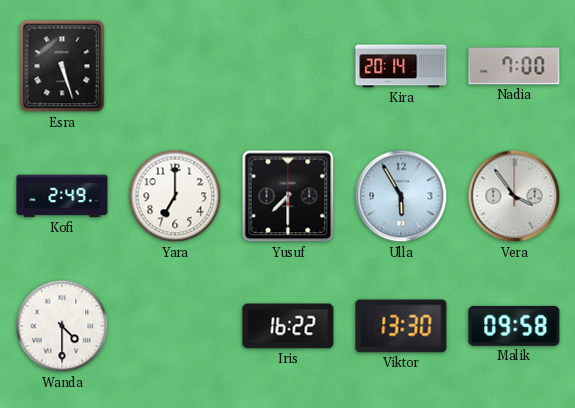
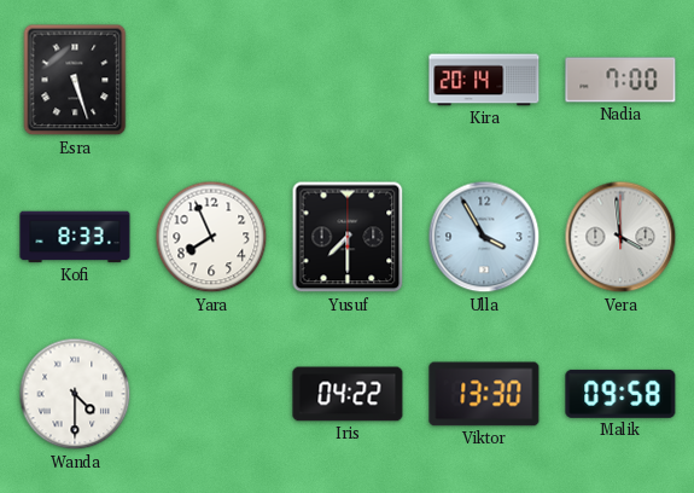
Kofi: 2:49 -> 8:33
Yara: 7:00 -> 7:56
Ulla: 5:55 -> 3:55
Vera: 3:54 -> 3:59
Iris: 16:22 -> 04:22
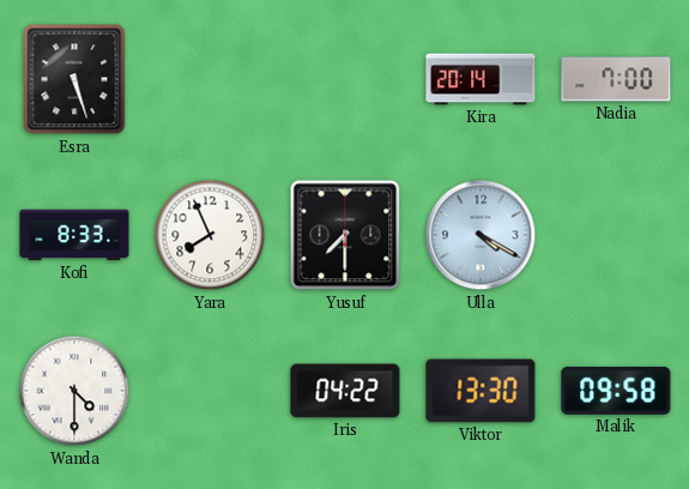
Ulla: 3:55 -> 4:20
Vera: 3:59 -> none
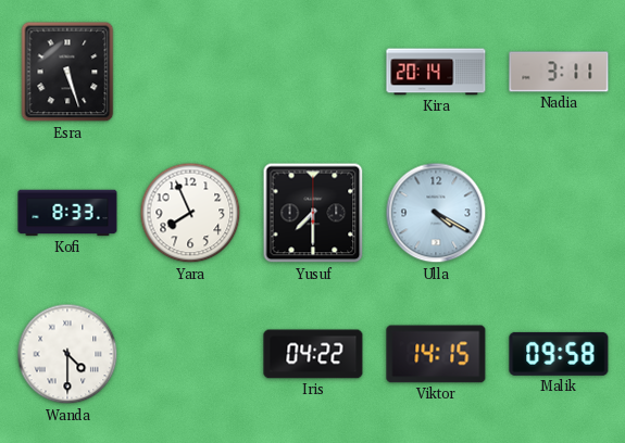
Nadia: 7:00 -> 3:11
Viktor: 13:30 -> 14:15
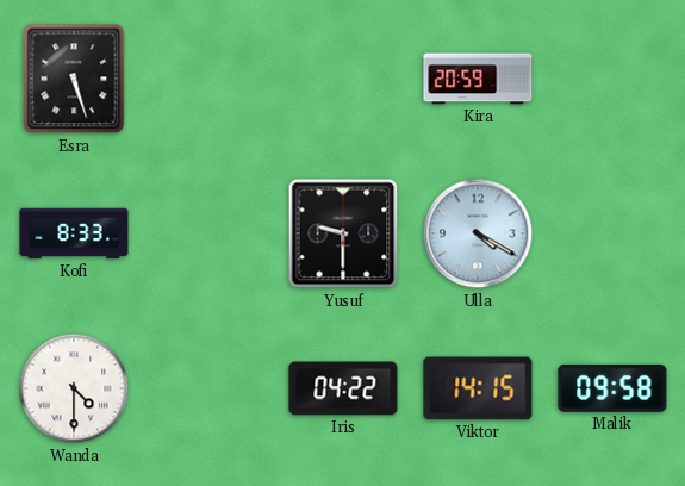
Kira: 20:14 -> 20:59
Nadia: 3:11 -> none
Yara: 7:56 -> none
Yusuf: 7:30 -> 9:30
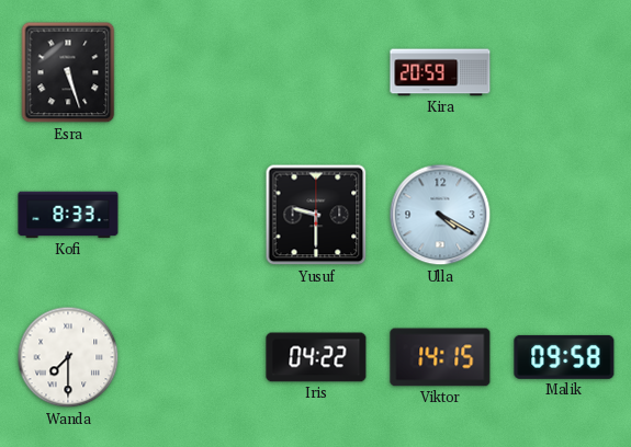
Wanda: 4:30 -> 7:30
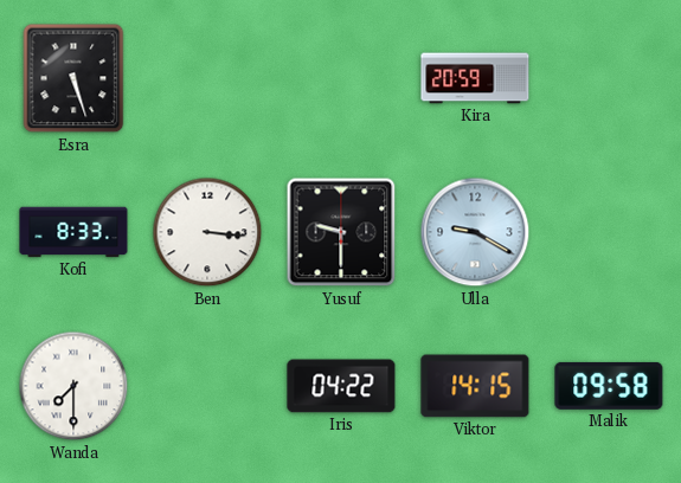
Ben: none -> 3:16
Ulla: 4:20 -> 9:20
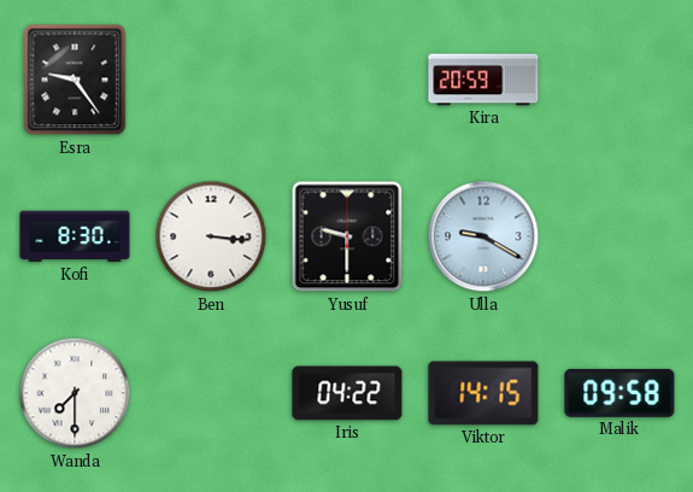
Esra: 5:27 -> 9:24
Kofi: 8:33 -> 8:30
